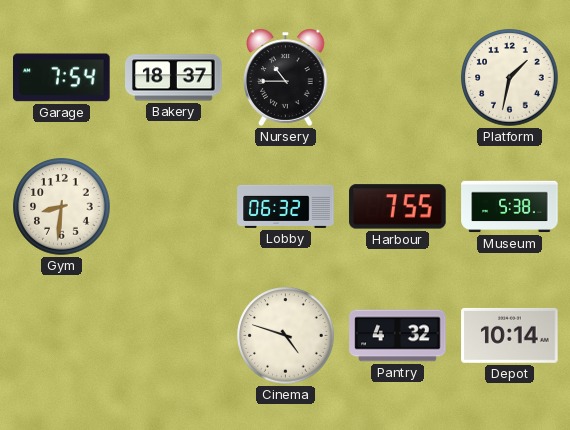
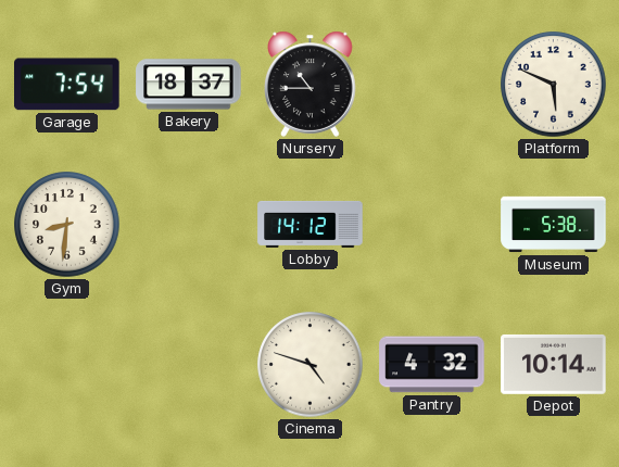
Platform: 1:32 -> 5:49
Lobby: 06:32 -> 14:12
Harbour: 7:55 -> none
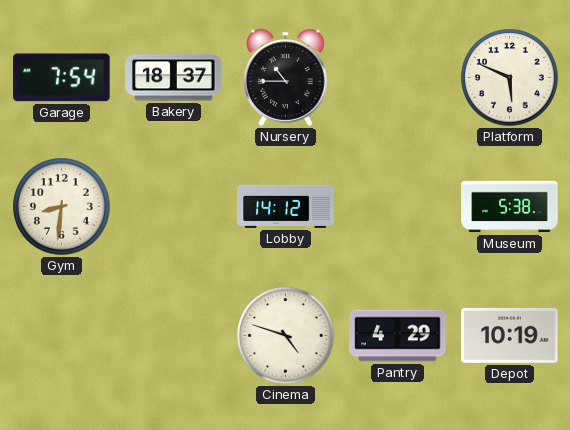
Pantry: 4:32 -> 4:29
Depot: 10:14 -> 10:19
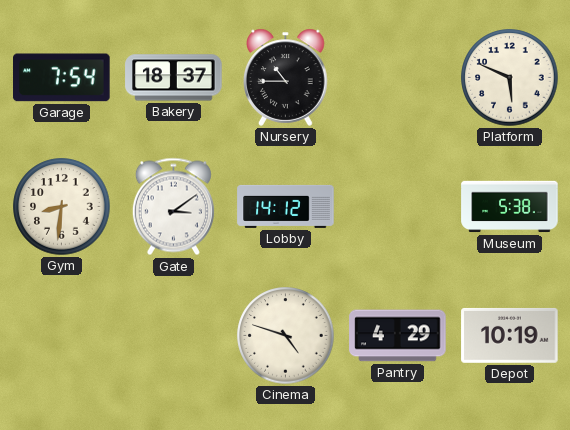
Gate: none -> 3:09
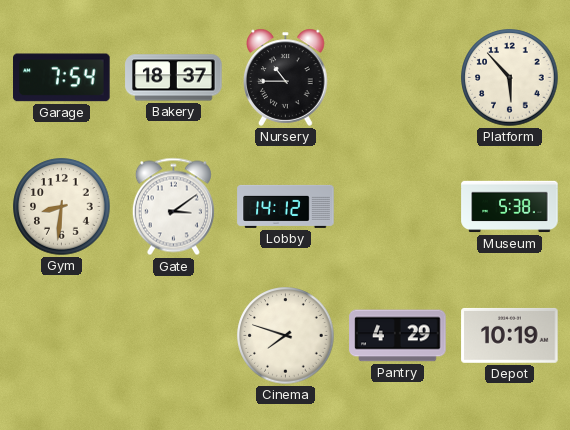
Platform: 5:49 -> 5:53
Cinema: 4:48 -> 7:48
